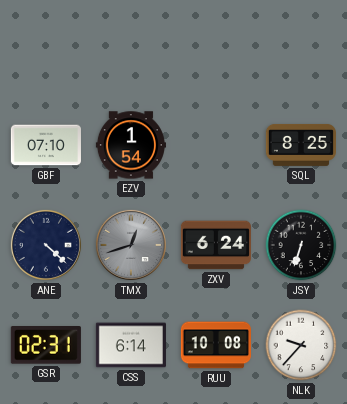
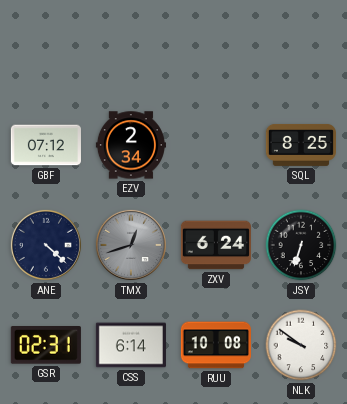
GBF: 07:10 -> 07:12
EZV: 1:54 -> 2:34
NLK: 9:37 -> 9:51
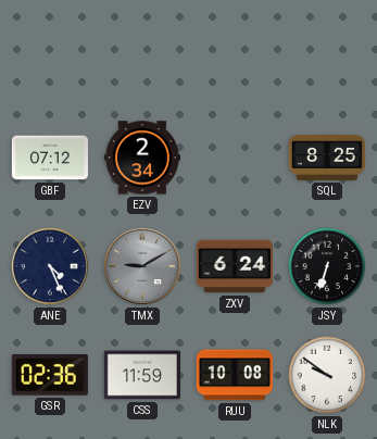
ANE: 4:22 -> 4:26
TMX: 12:42 -> 9:10
GSR: 02:31 -> 02:36
CSS: 6:14 -> 11:59
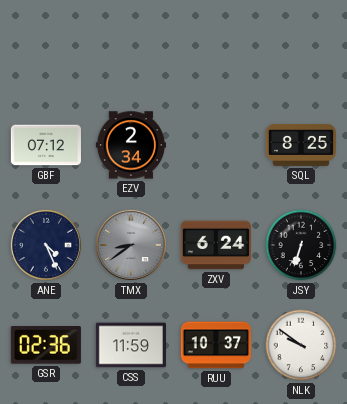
TMX: 9:10 -> 8:39
RUU: 10:08 -> 10:37
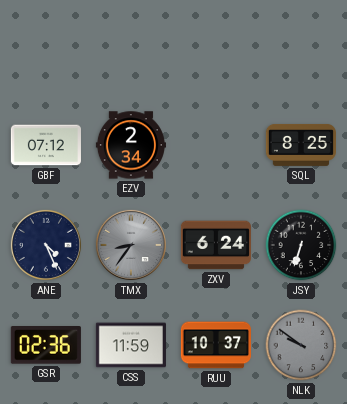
TMX: 8:39 -> 8:36
NLK dial: white -> grey
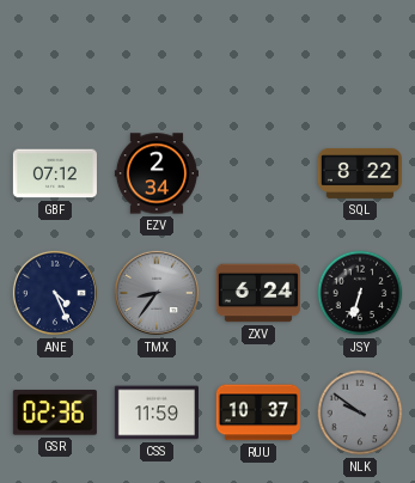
SQL: 8:25 -> 8:22
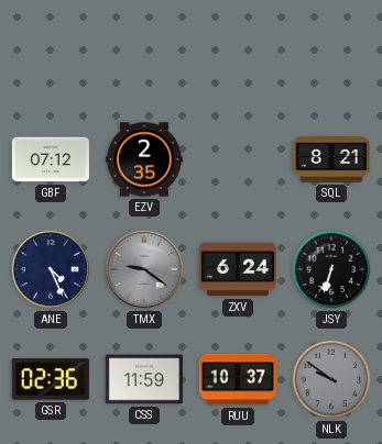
EZV: 2:34 -> 2:35
SQL: 8:22 -> 8:21
TMX: 8:36 -> 9:21
